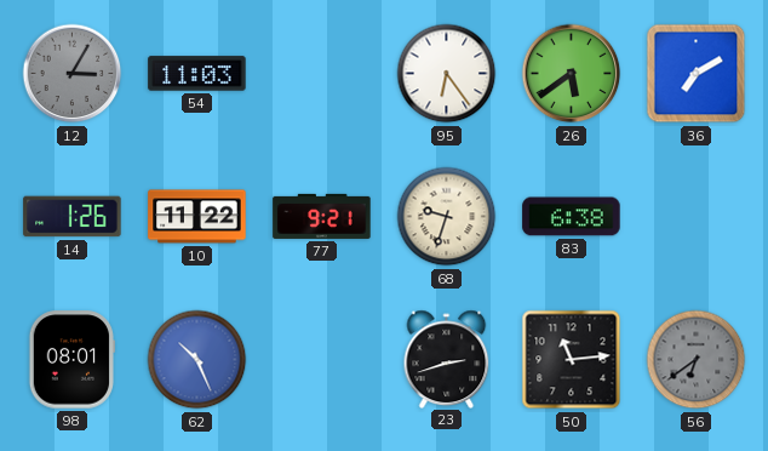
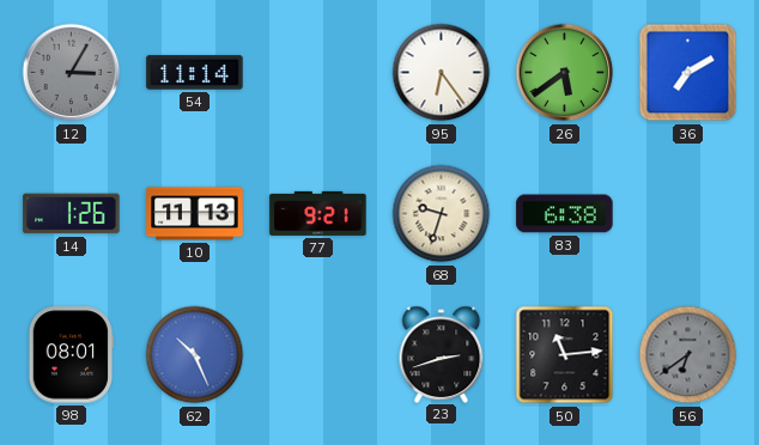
54: 11:03 -> 11:14
10: 11:22 -> 11:13
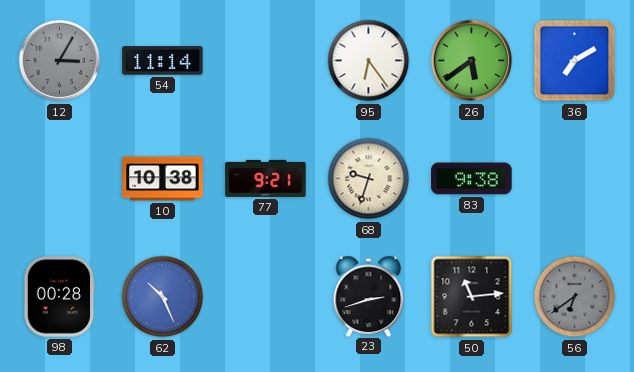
14: 1:26 -> none
10: 11:13 -> 10:38
83: 6:38 -> 9:38
98: 08:01 -> 00:28
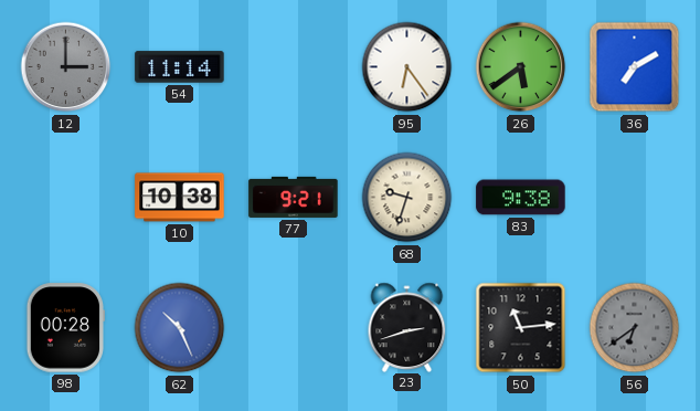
12: 3:05 -> 3:00
